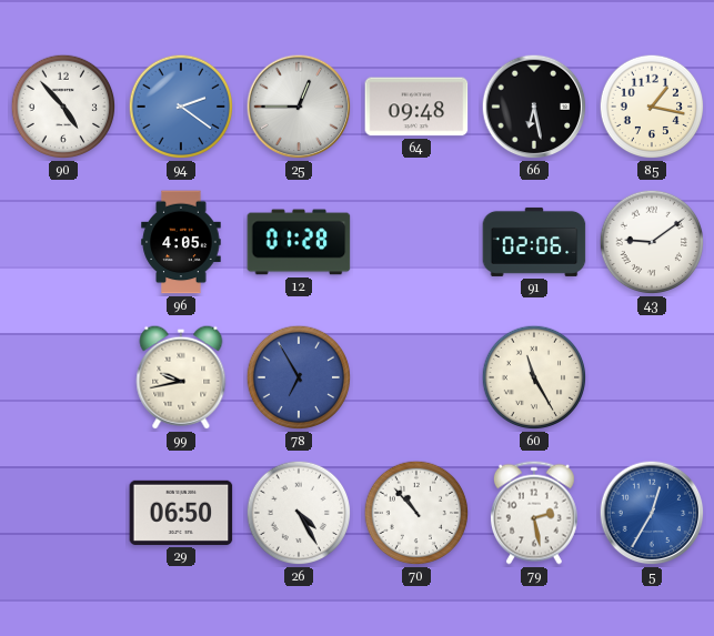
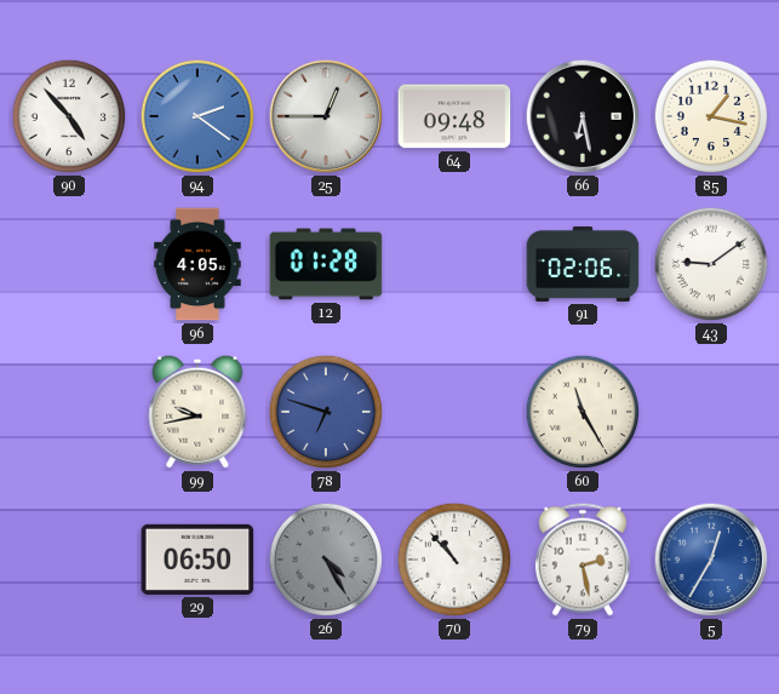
78: 6:55 -> 6:48
26 dial: white -> grey
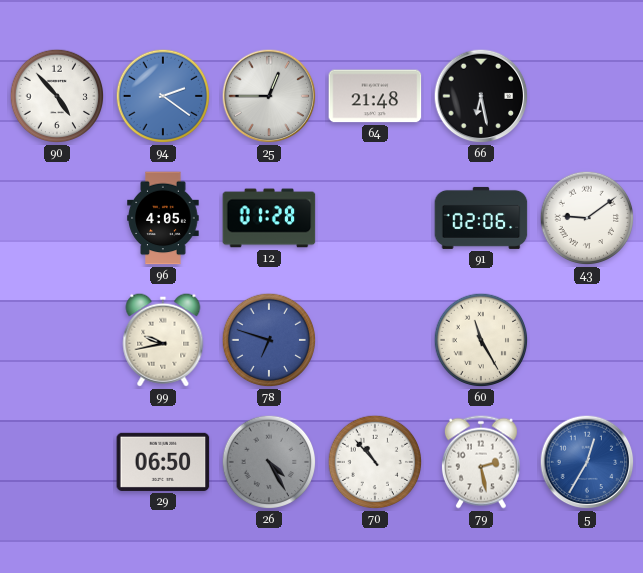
64: 09:48 -> 21:48
85: 1:17 -> none
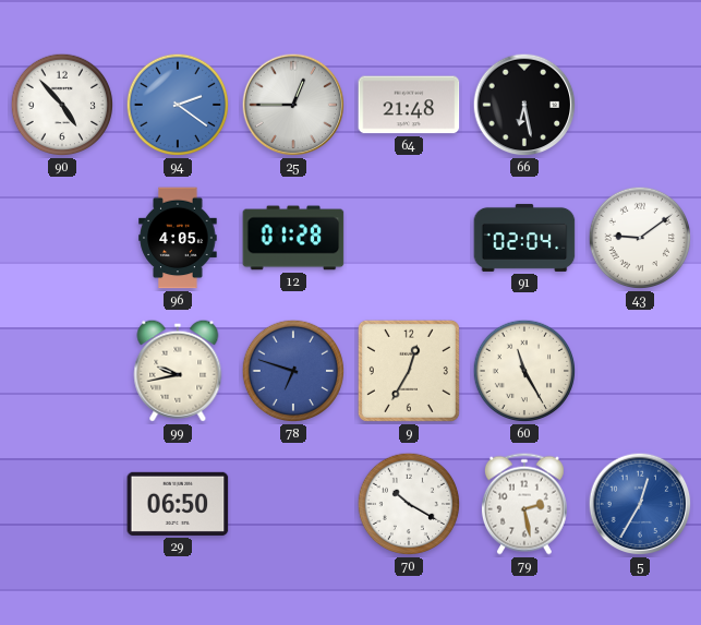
91: 02:06 -> 02:04
9: none -> 12:35
26: 4:25 -> none
70: 10:53 -> 10:20
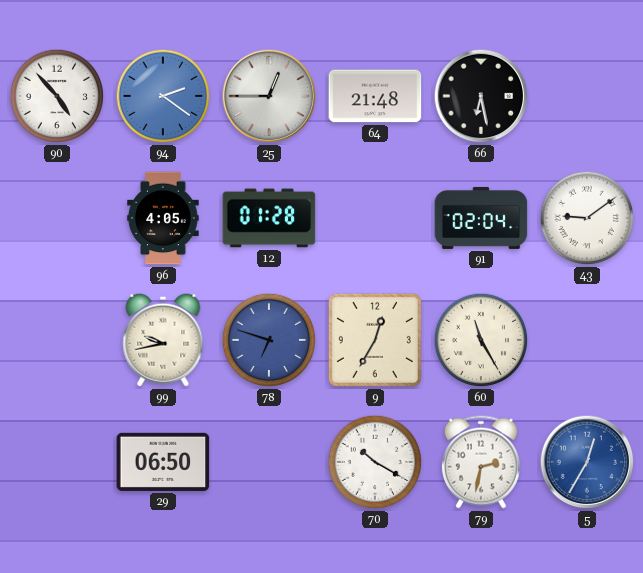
79: 2:28 -> 2:32
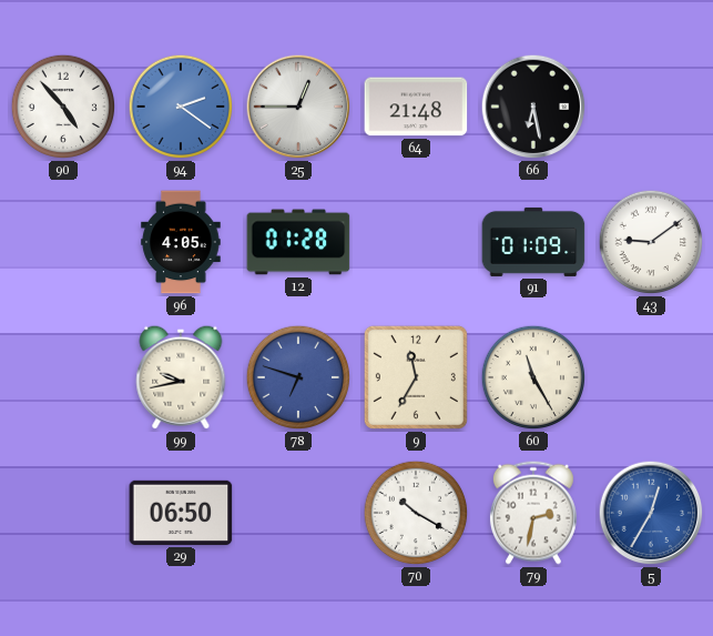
91: 02:04 -> 01:09
9: 12:35 -> 11:35
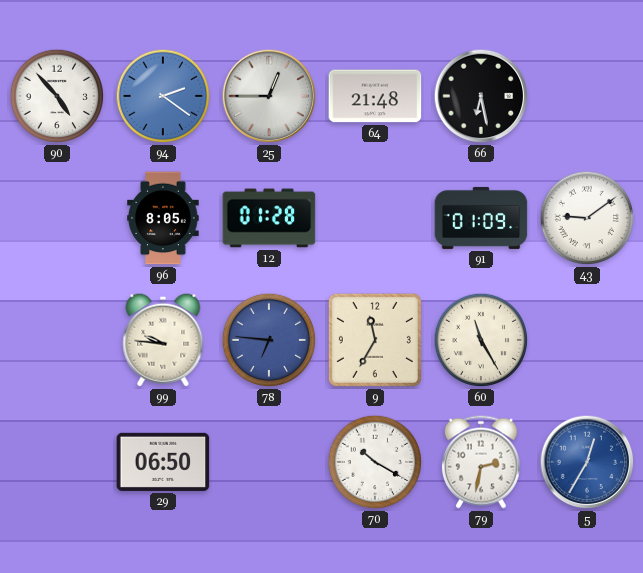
96: 4:05 -> 8:05
99: 9:43 -> 9:46
78: 6:48 -> 6:46
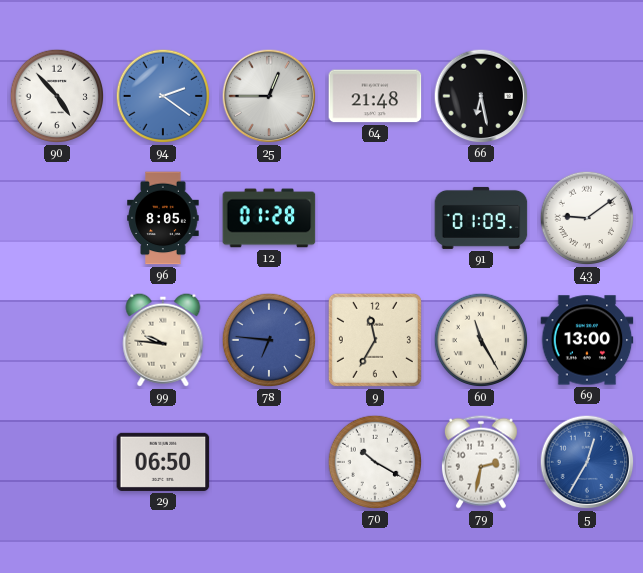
69: none -> 13:00
